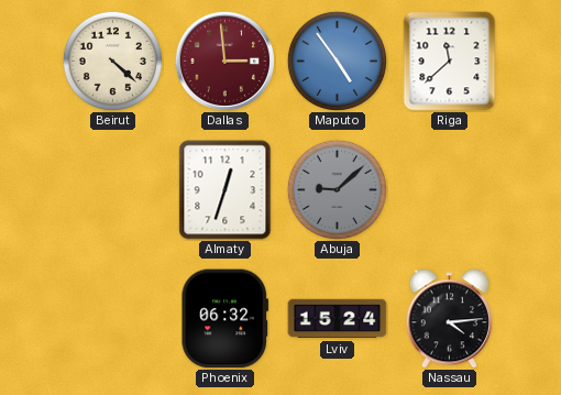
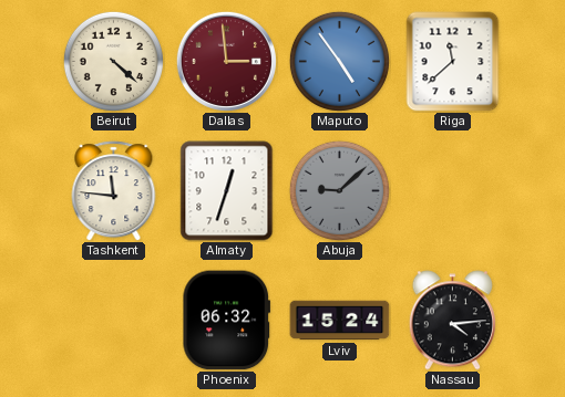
Tashkent: none -> 11:46
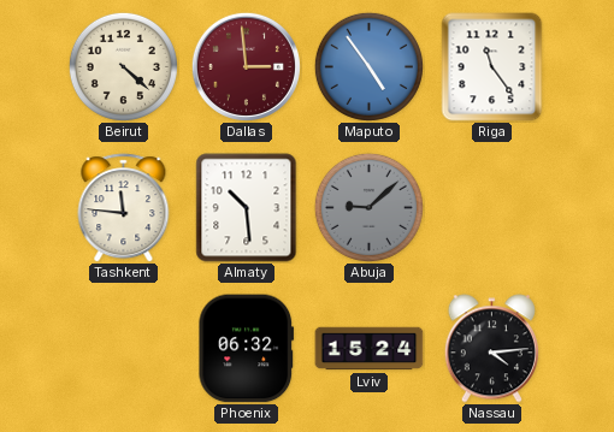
Riga: 11:38 -> 11:24
Almaty: 12:33 -> 10:29
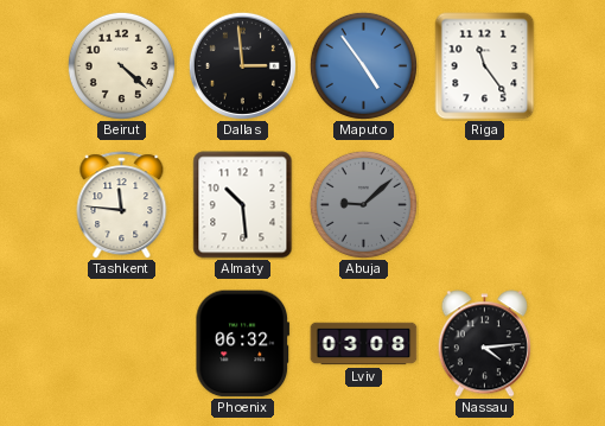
Dallas dial: burgundy -> black
Lviv: 15:24 -> 03:08
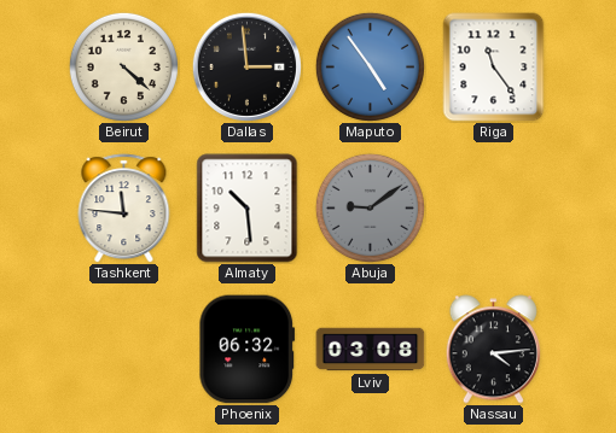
Abuja: 9:08 -> 9:09
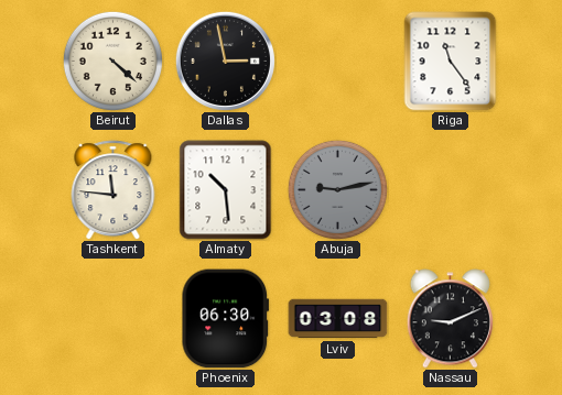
Dallas: 2:59 -> 2:58
Maputo: 4:54 -> none
Abuja: 9:09 -> 9:13
Phoenix: 06:32 -> 06:30
Nassau: 4:14 -> 9:11
